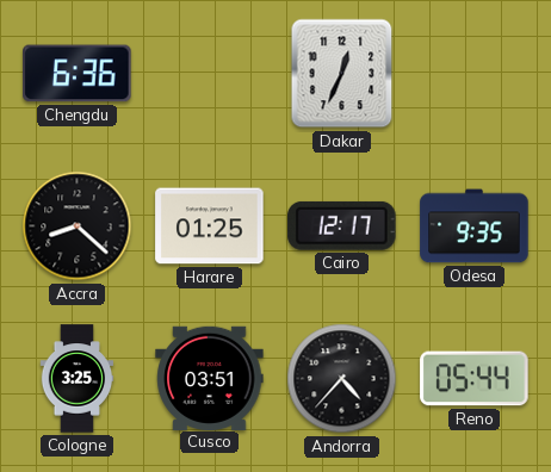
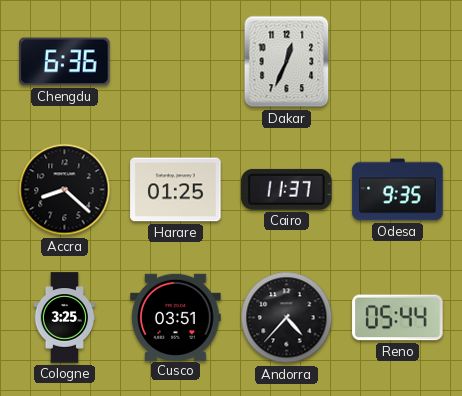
Cairo: 12:17 -> 11:37
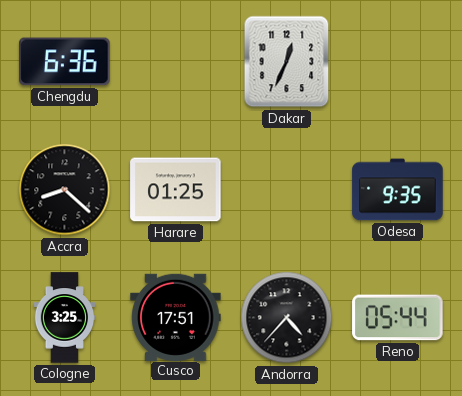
Cairo: 11:37 -> none
Cusco: 03:51 -> 17:51
